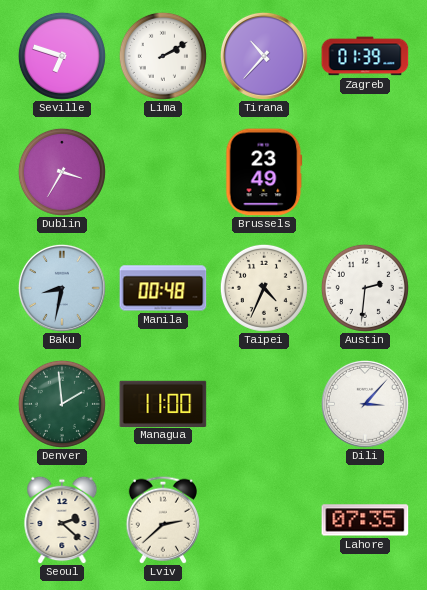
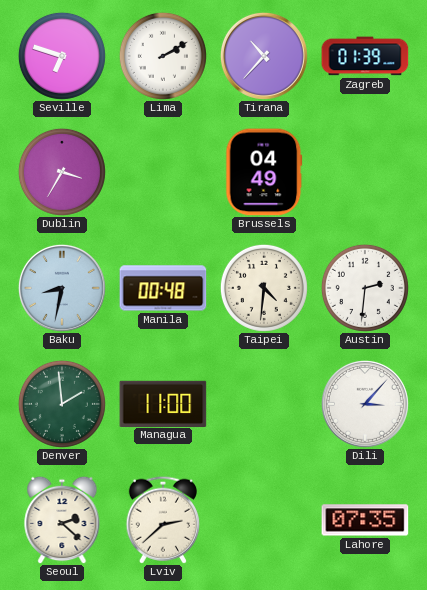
Brussels: 23:49 -> 04:49
Taipei: 4:34 -> 4:31
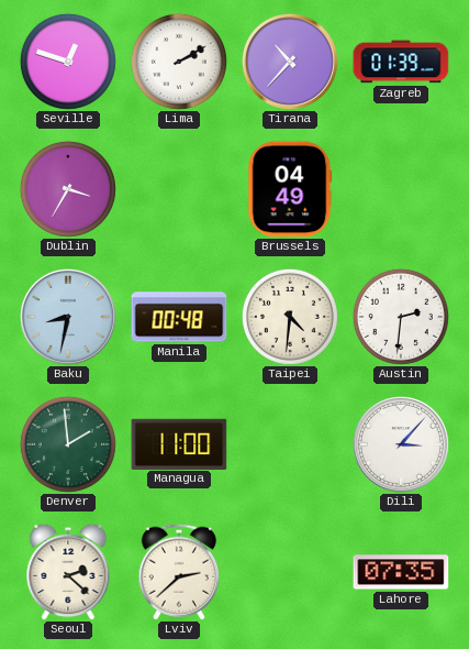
Seville: 6:48 -> 12:48
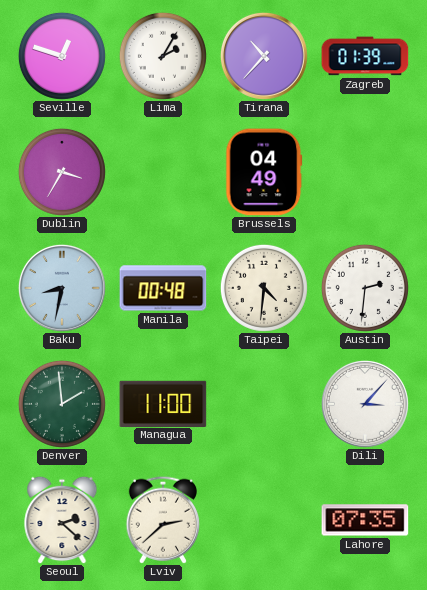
Lima: 2:10 -> 2:05
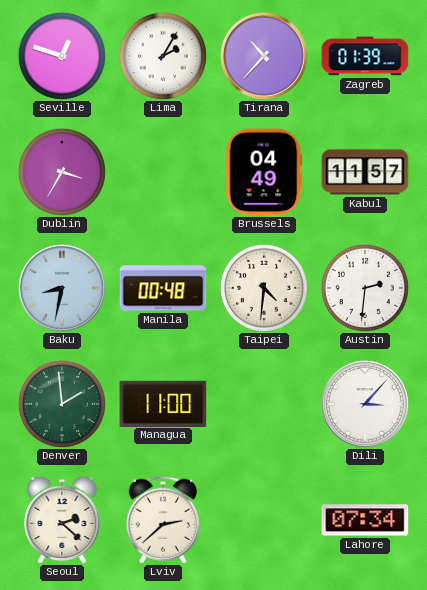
Kabul: none -> 11:57
Lahore: 07:35 -> 07:34
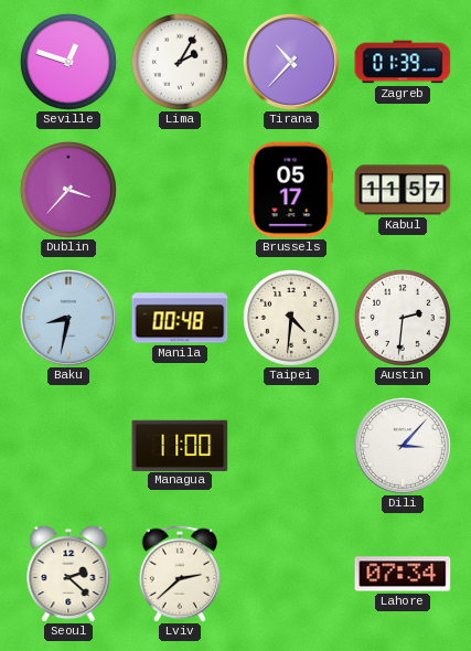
Dublin: 3:35 -> 3:37
Brussels: 04:49 -> 05:17
Denver: 1:59 -> none
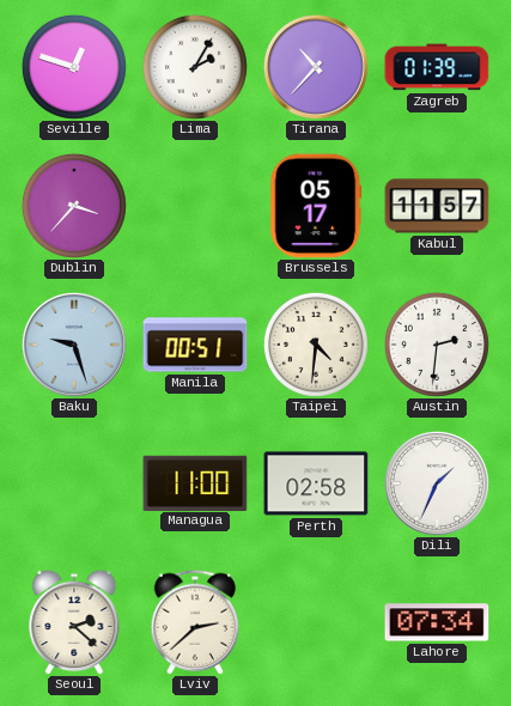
Baku: 8:32 -> 9:27
Manila: 00:48 -> 00:51
Perth: none -> 02:58
Dili: 3:07 -> 1:34
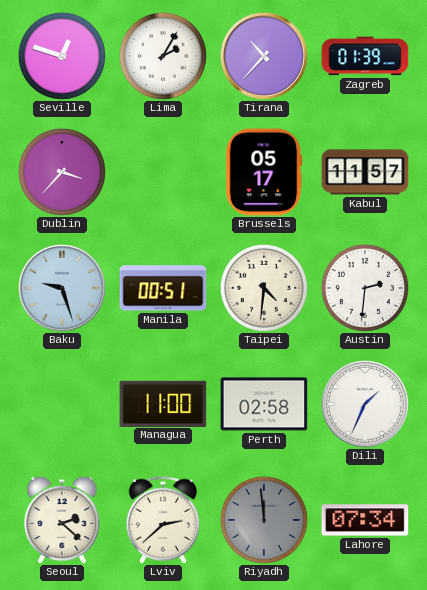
Riyadh: none -> 11:59
